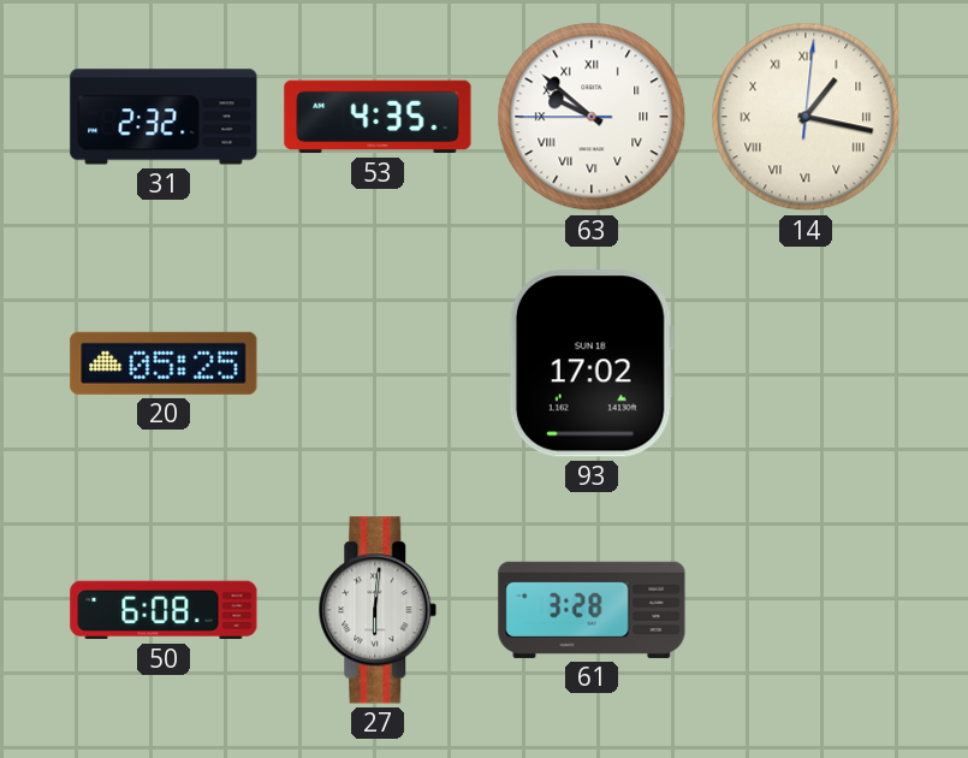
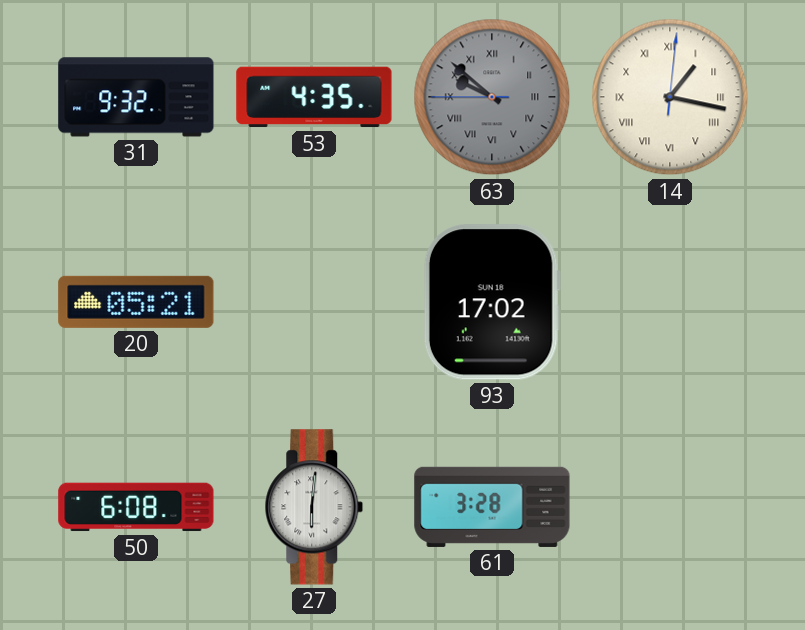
31: 2:32 -> 9:32
63 dial: white -> grey
20: 05:25 -> 05:21
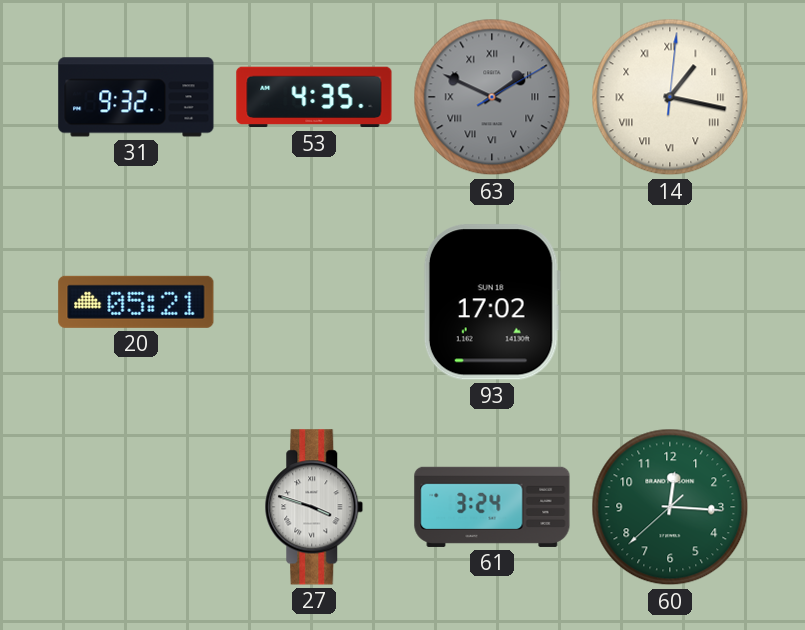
63: 9:51 -> 1:49
50: 6:08 -> none
27: 6:01 -> 3:48
61: 3:28 -> 3:24
60: none -> 12:15
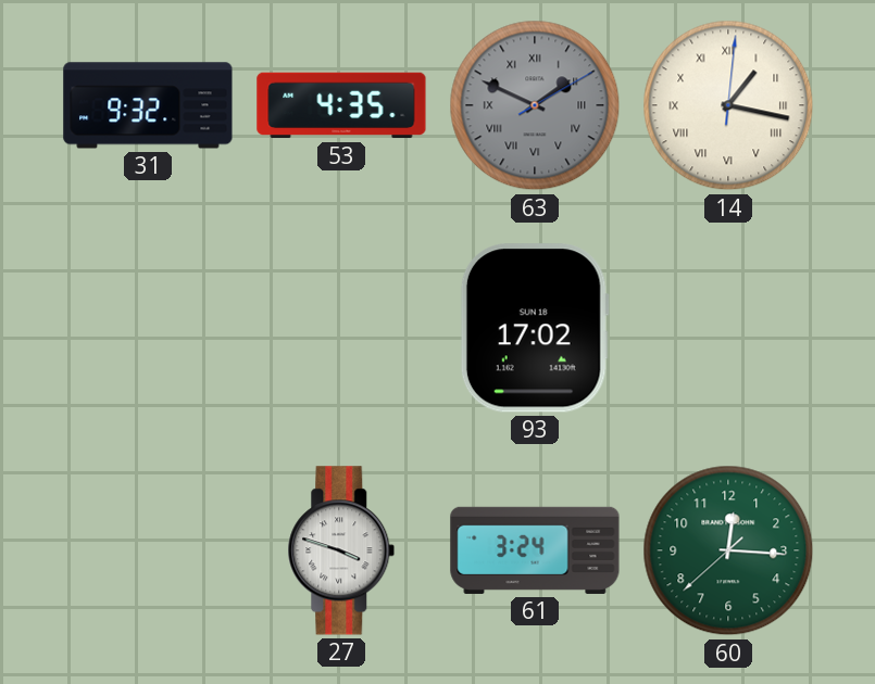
20: 05:21 -> none
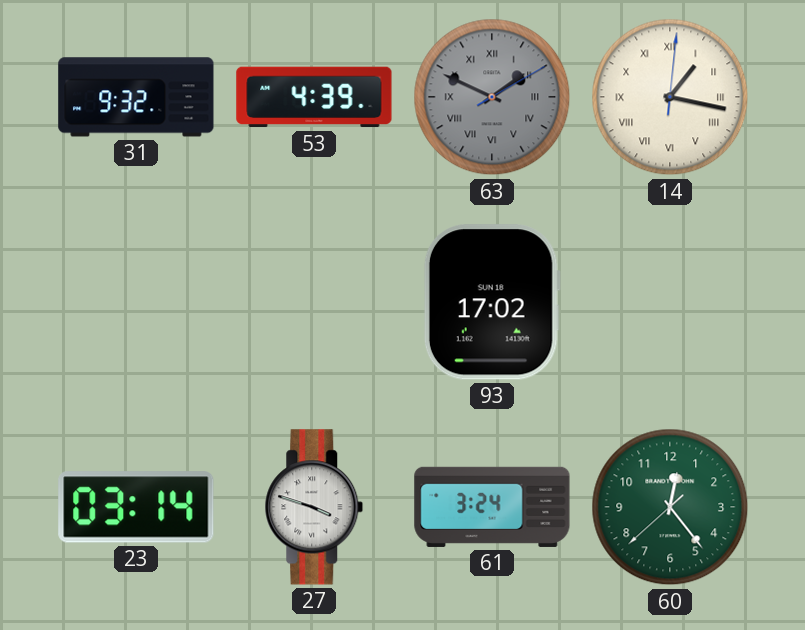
53: 4:35 -> 4:39
23: none -> 03:14
60: 12:15 -> 12:23
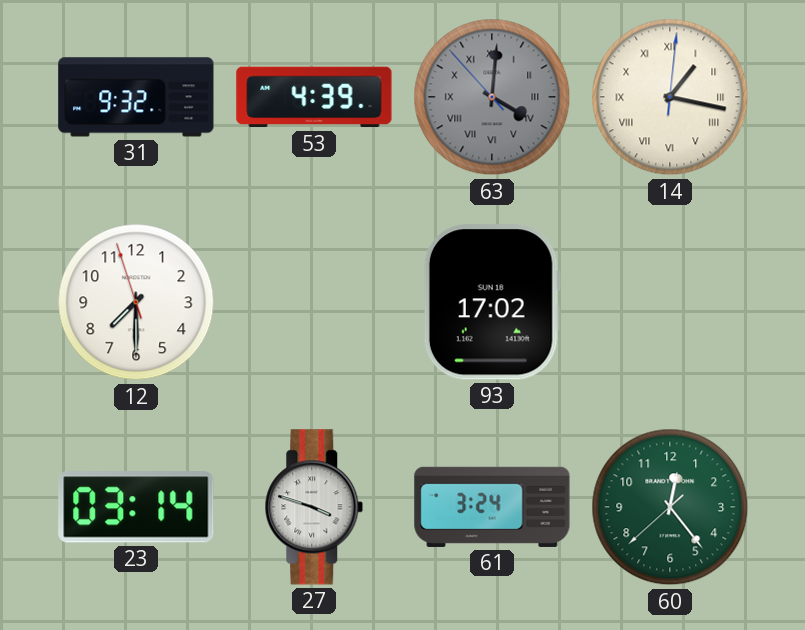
63: 1:49 -> 4:00
12: none -> 7:29
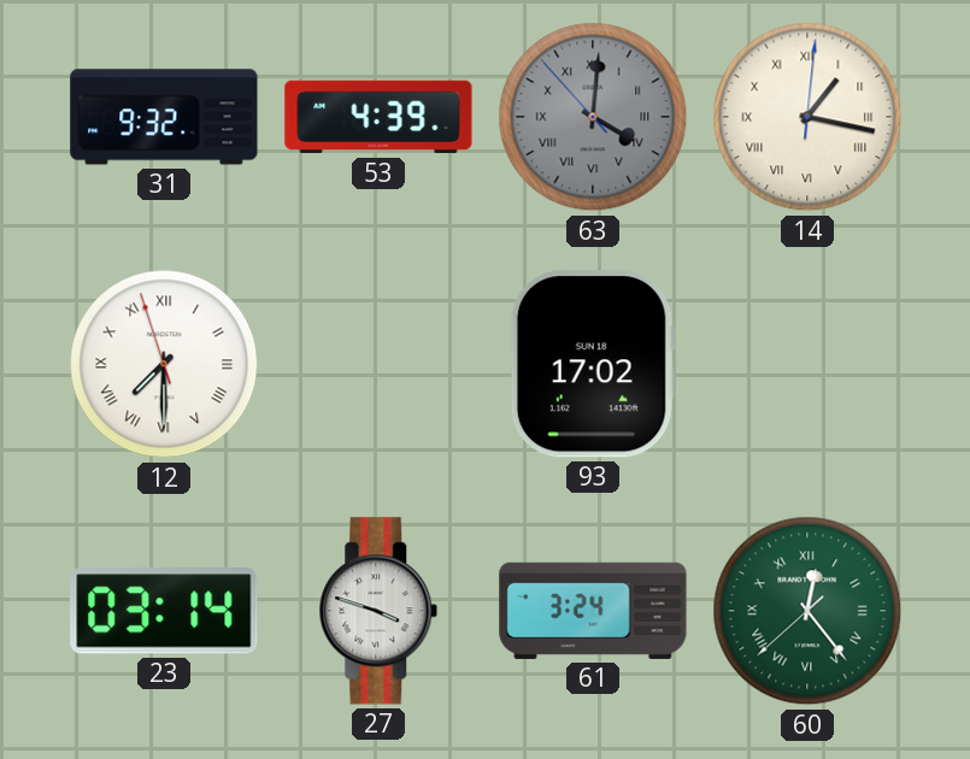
12 numerals: Arabic -> Roman
60 numerals: Arabic -> Roman
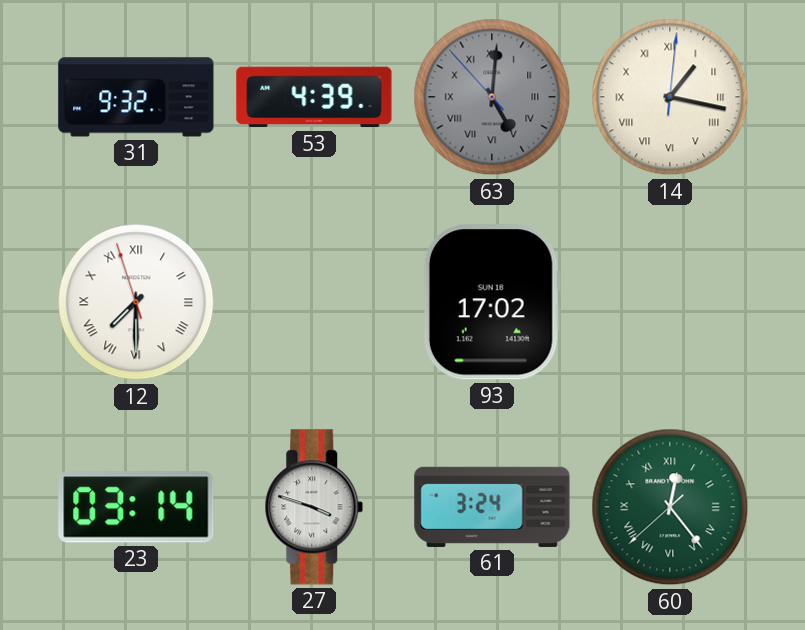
63: 4:00 -> 5:00
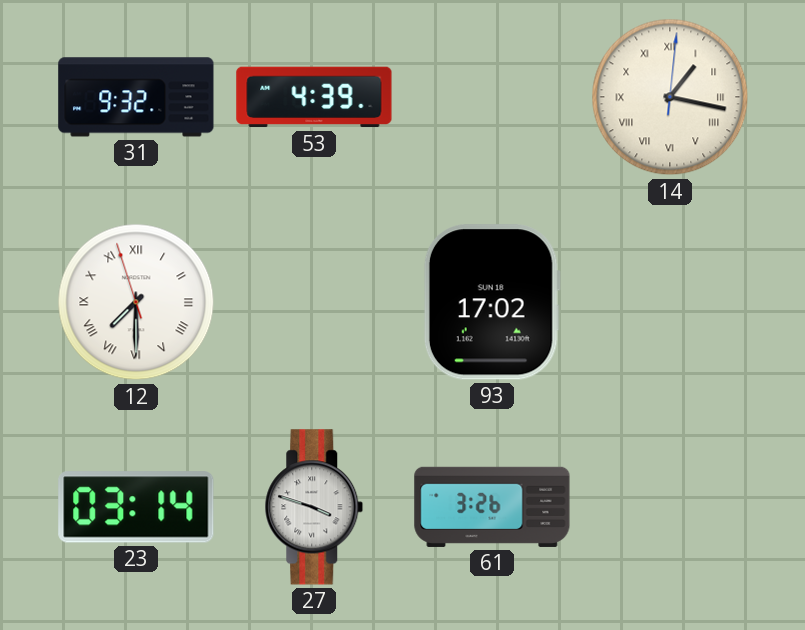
63: 5:00 -> none
61: 3:24 -> 3:26
60: 12:23 -> none
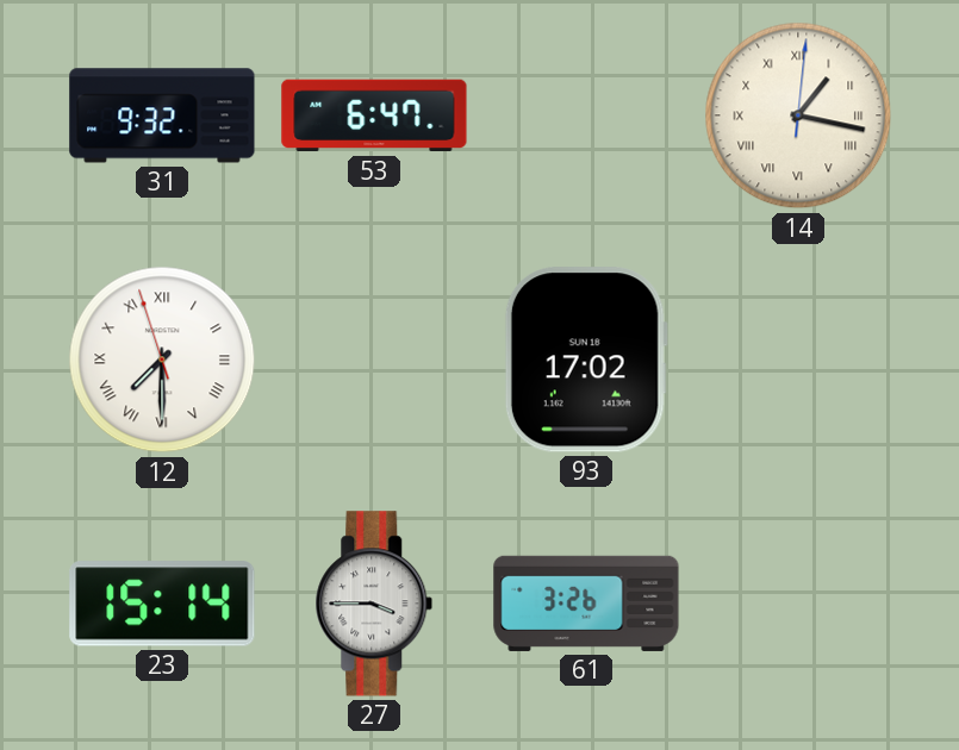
53: 4:39 -> 6:47
23: 03:14 -> 15:14
27: 3:48 -> 3:45
